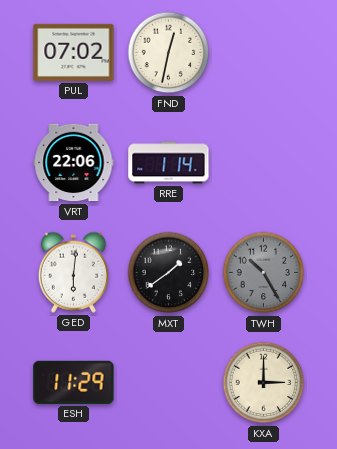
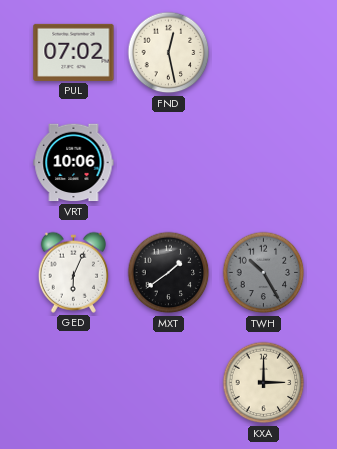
FND: 12:32 -> 12:28
VRT: 22:06 -> 10:06
RRE: 1:14 -> none
GED: 6:01 -> 6:04
ESH: 11:29 -> none
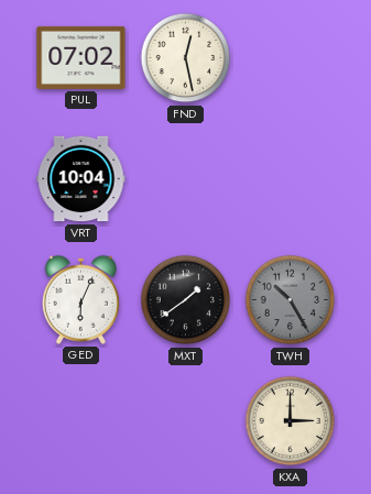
VRT: 10:06 -> 10:04
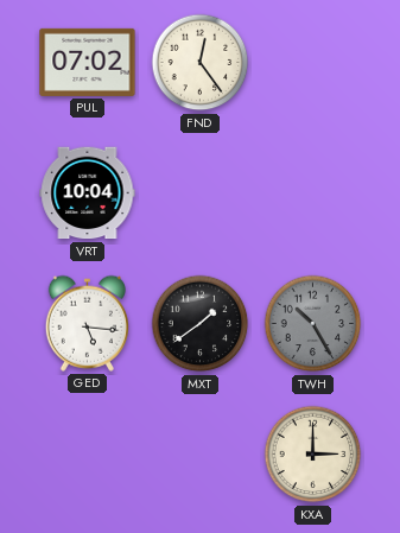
FND: 12:28 -> 12:24
GED: 6:04 -> 5:16
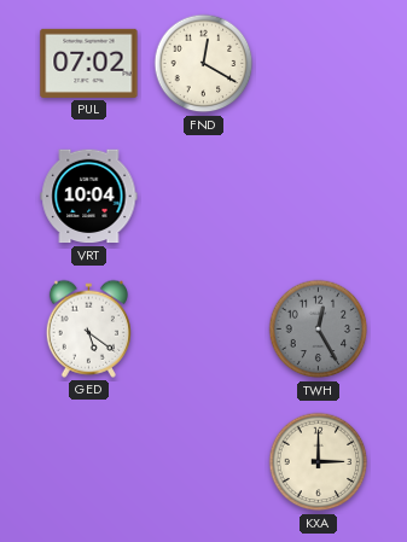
FND: 12:24 -> 12:20
GED: 5:16 -> 5:21
MXT: 1:39 -> none
TWH: 10:25 -> 12:25
